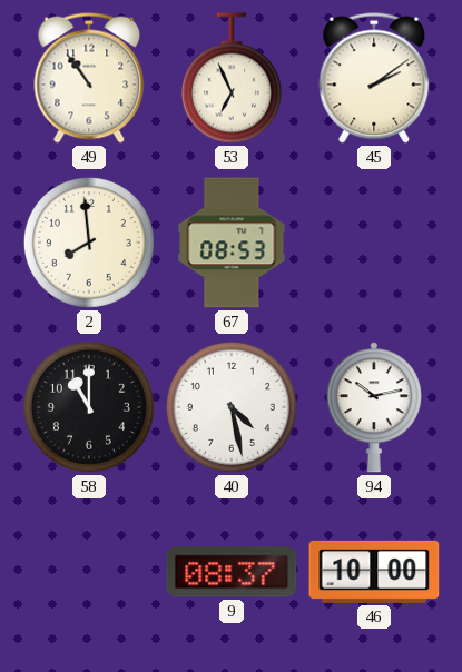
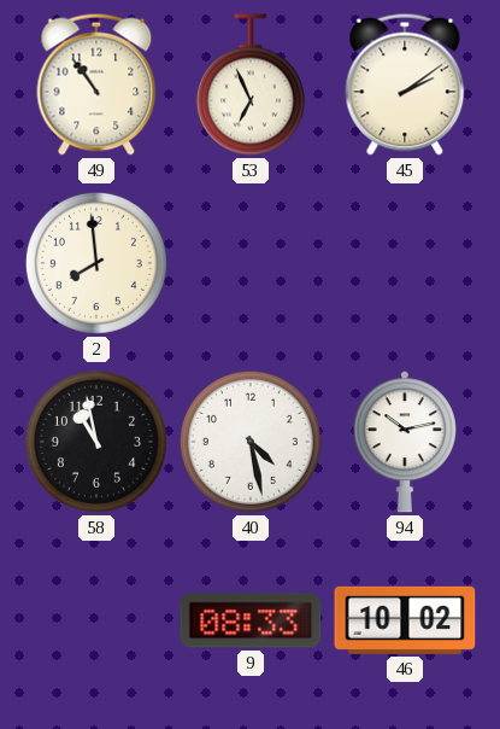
67: 08:53 -> none
58: 11:00 -> 10:58
9: 08:37 -> 08:33
46: 10:00 -> 10:02
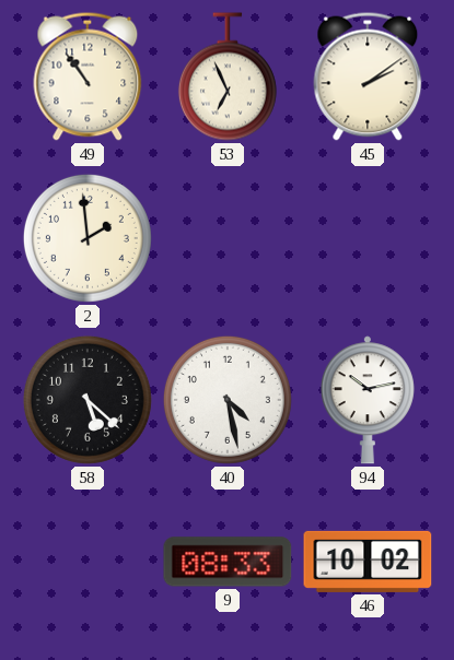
2: 7:59 -> 1:59
58: 10:58 -> 5:22
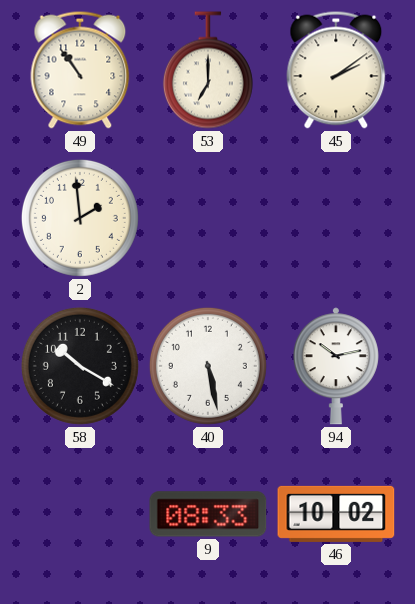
53: 6:56 -> 7:00
58: 5:22 -> 10:20
40: 4:28 -> 5:28
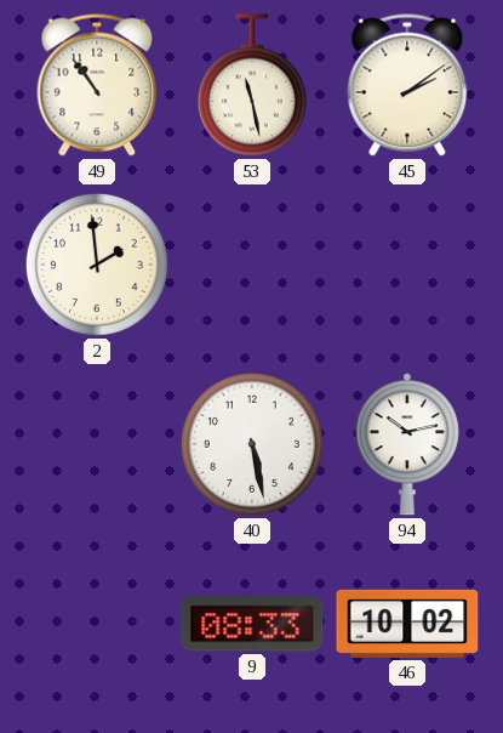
53: 7:00 -> 11:28
58: 10:20 -> none
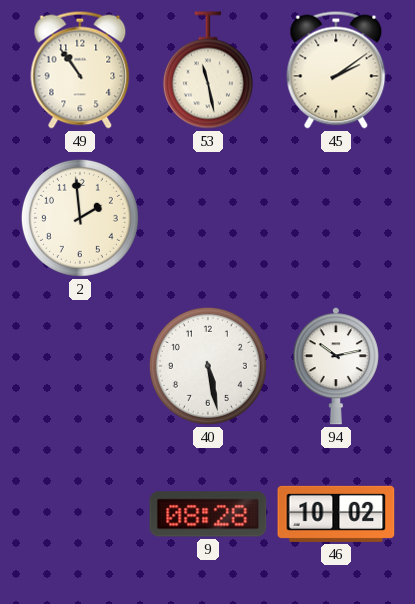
9: 08:33 -> 08:28
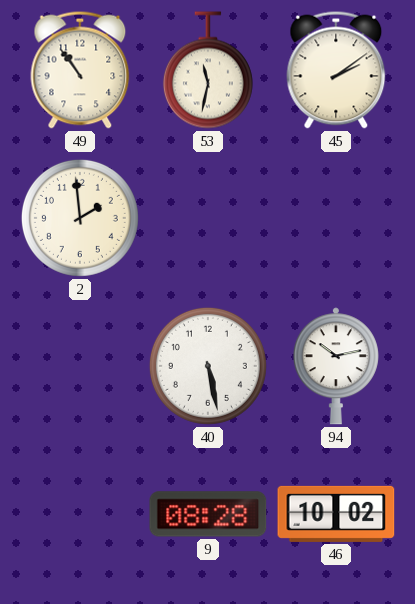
53: 11:28 -> 11:32
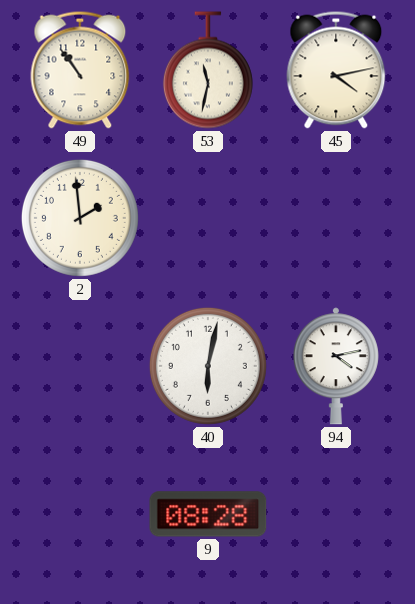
45: 2:09 -> 4:13
40: 5:28 -> 6:02
94: 10:13 -> 4:13
46: 10:02 -> none
